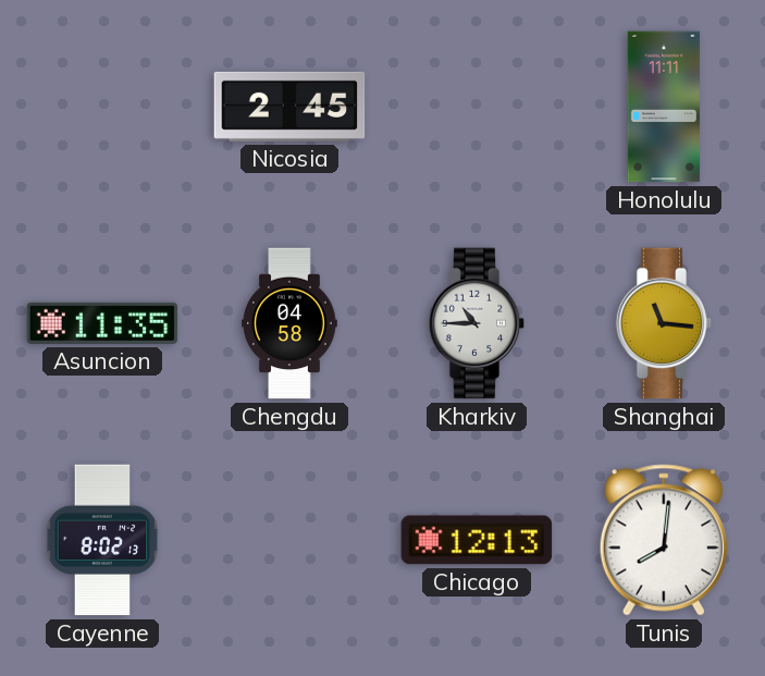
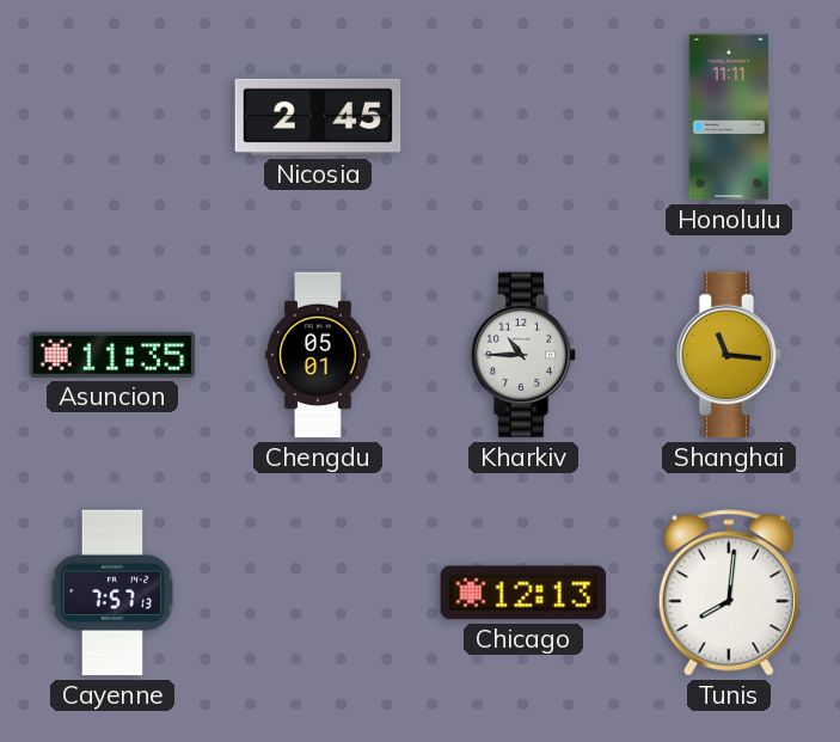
Chengdu: 04:58 -> 05:01
Cayenne: 8:02 -> 7:57
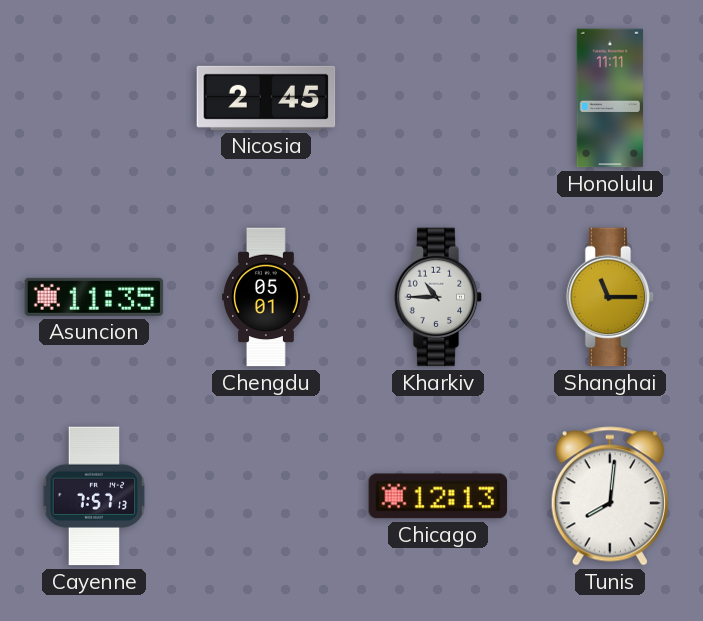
Shanghai: 11:16 -> 11:15
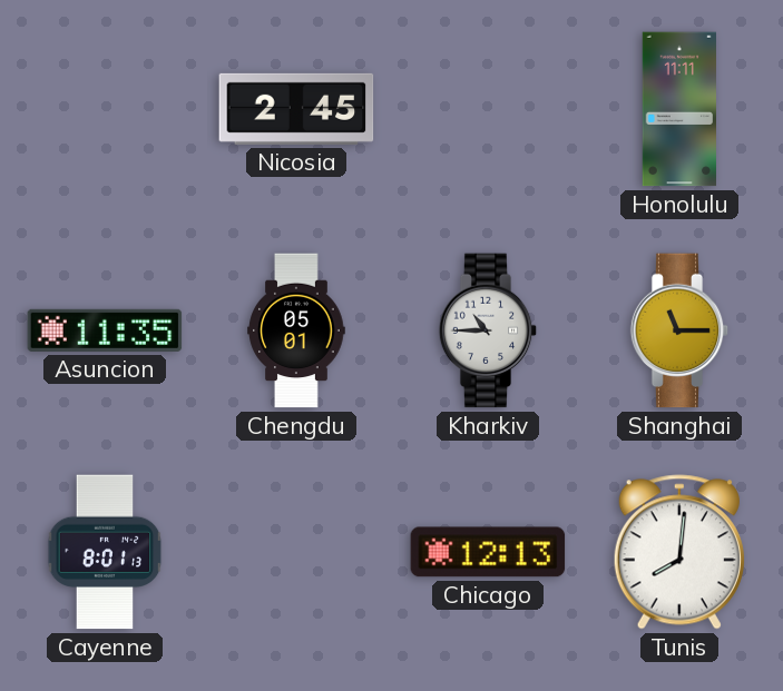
Cayenne: 7:57 -> 8:01
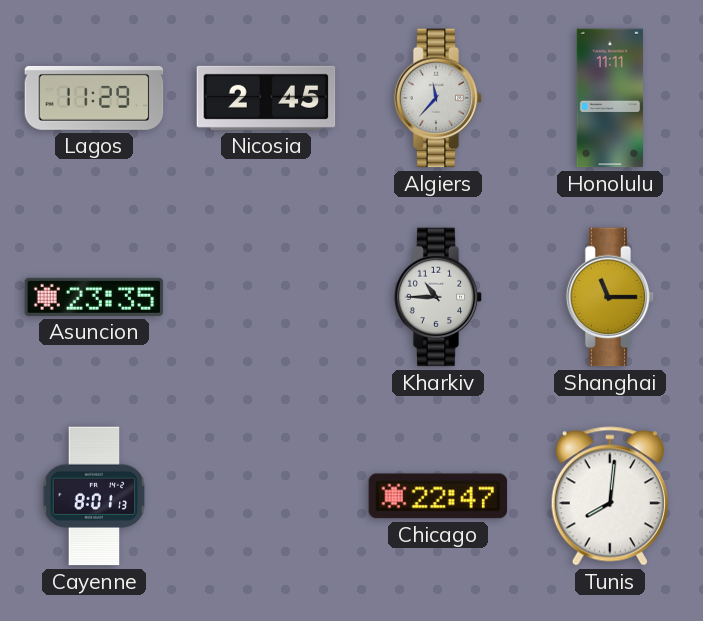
Lagos: none -> 11:29
Algiers: none -> 11:37
Asuncion: 11:35 -> 23:35
Chengdu: 05:01 -> none
Chicago: 12:13 -> 22:47
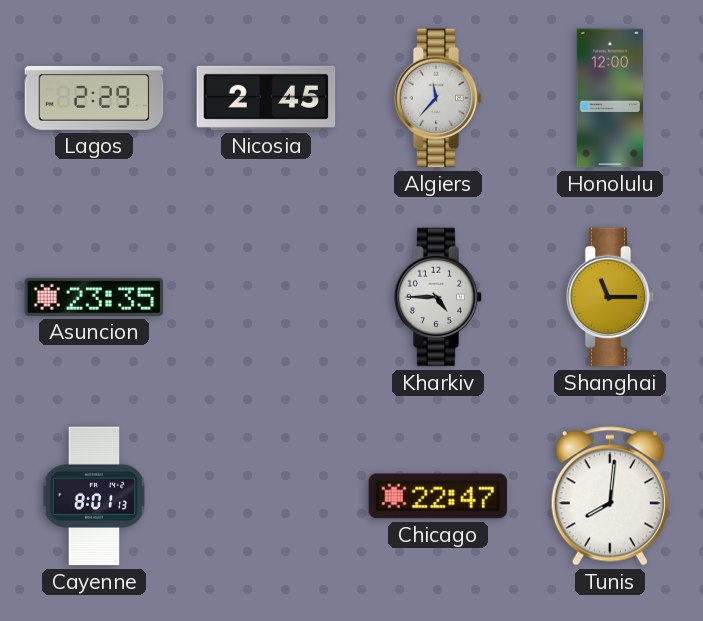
Lagos: 11:29 -> 2:29
Honolulu: 11:11 -> 12:00
Kharkiv: 10:45 -> 4:45
